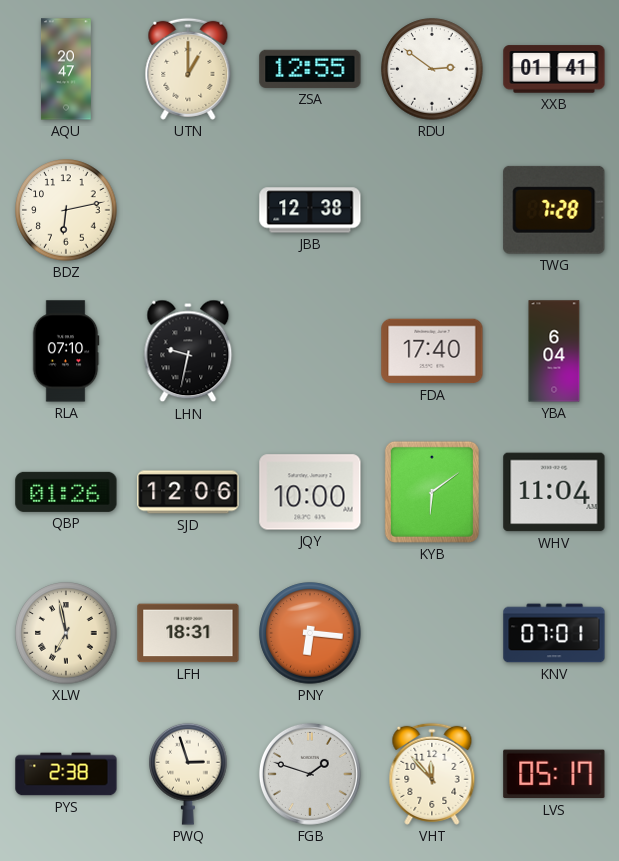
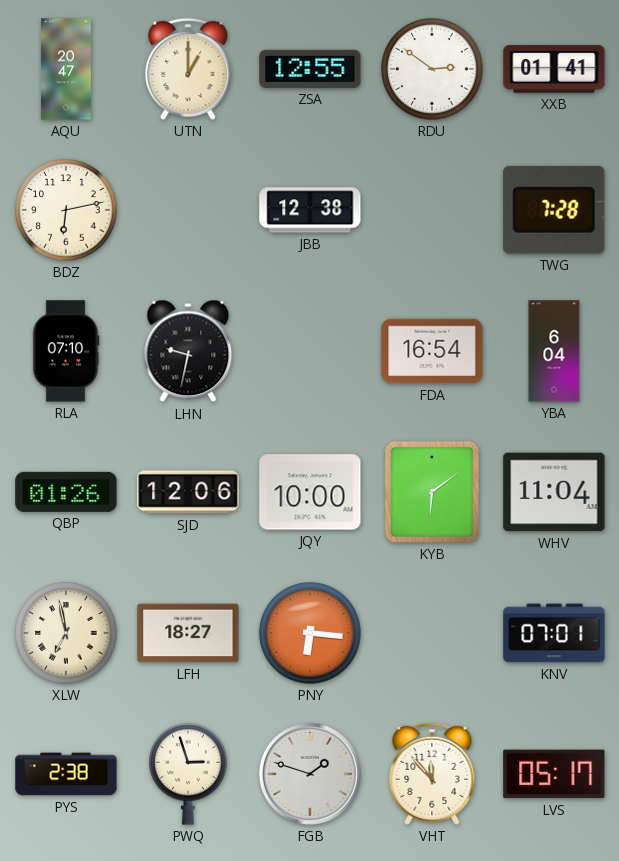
FDA: 17:40 -> 16:54
LFH: 18:31 -> 18:27
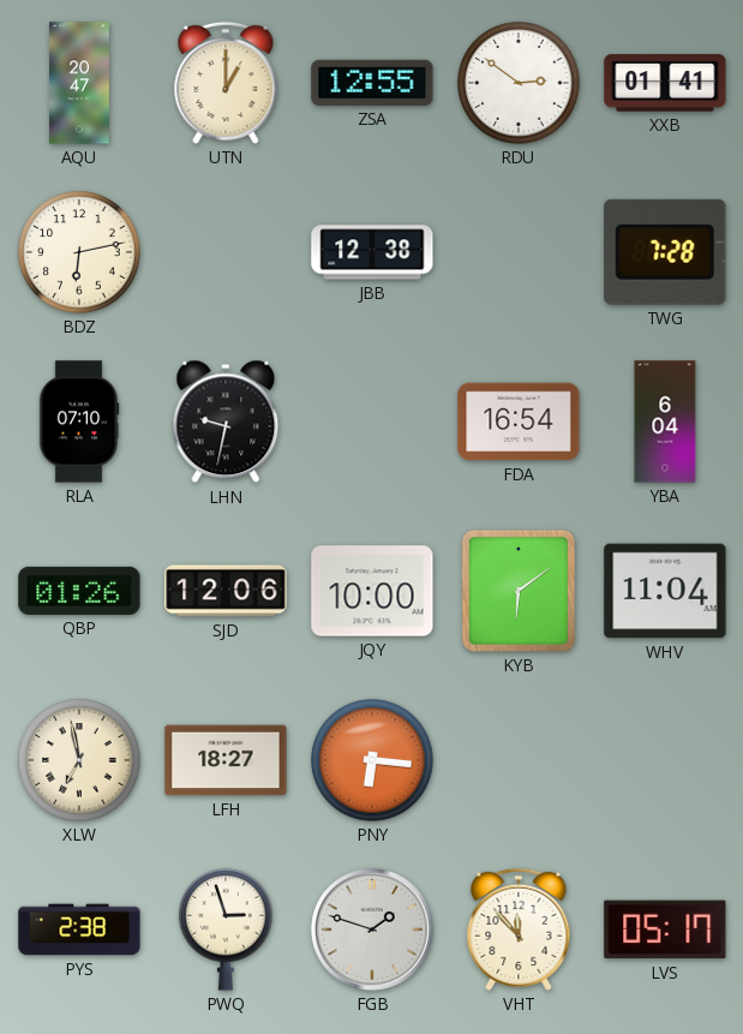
KNV: 07:01 -> none
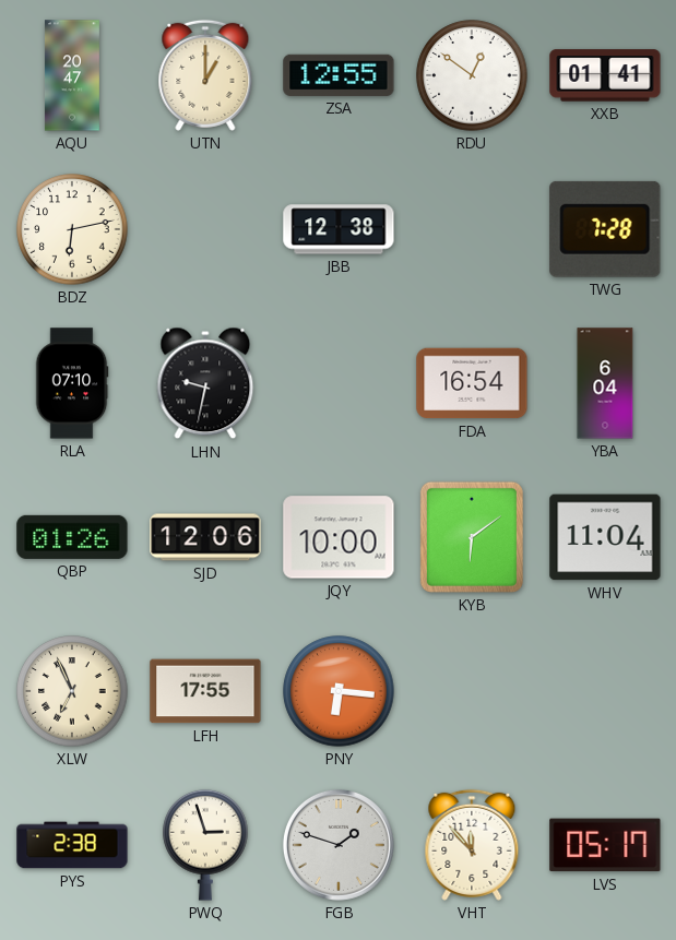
RDU: 2:51 -> 12:51
XLW: 6:58 -> 6:56
LFH: 18:27 -> 17:55
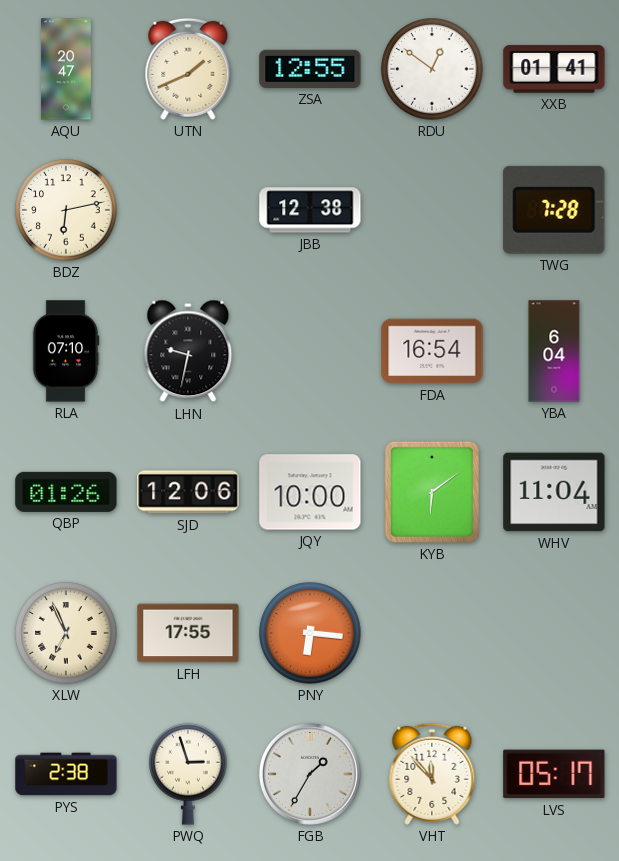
UTN: 1:00 -> 1:41
FGB: 1:48 -> 1:35
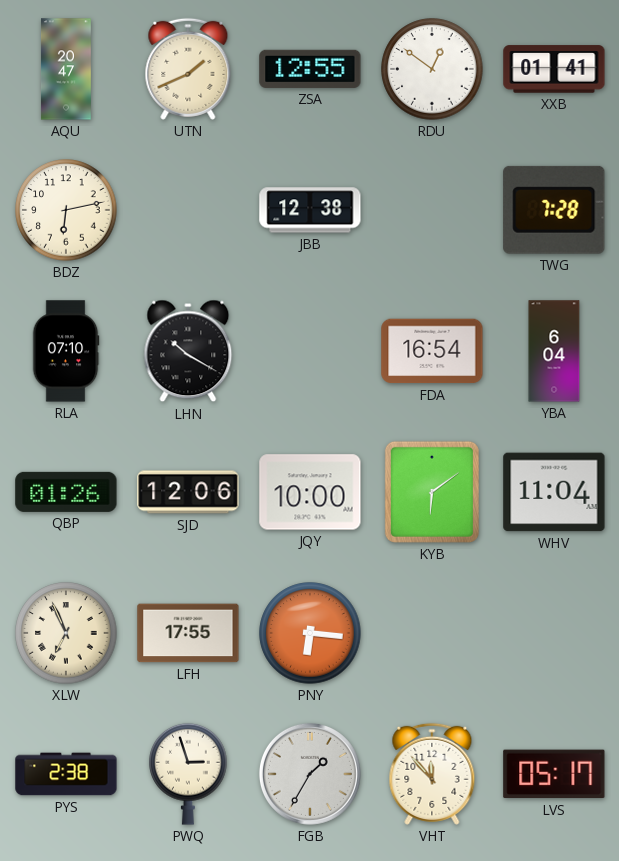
LHN: 9:32 -> 10:20
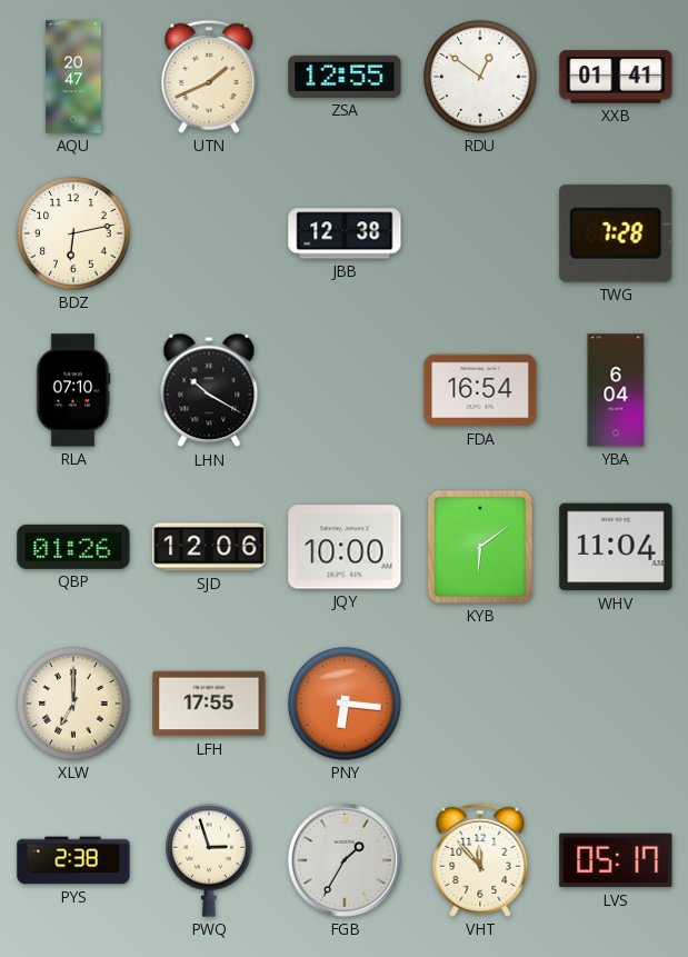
XLW: 6:56 -> 7:00
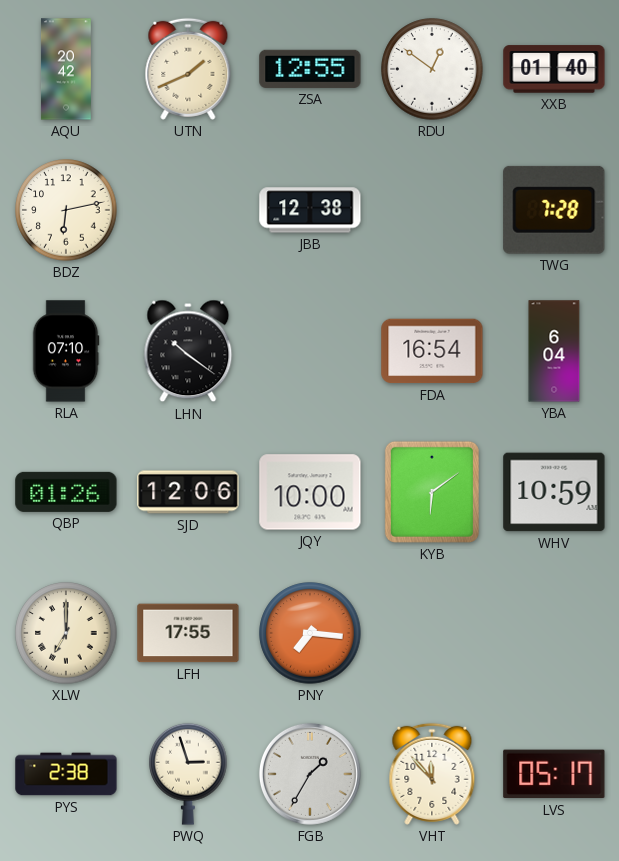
AQU: 20:47 -> 20:42
XXB: 01:41 -> 01:40
LHN: 10:20 -> 10:21
WHV: 11:04 -> 10:59
PNY: 6:16 -> 7:16
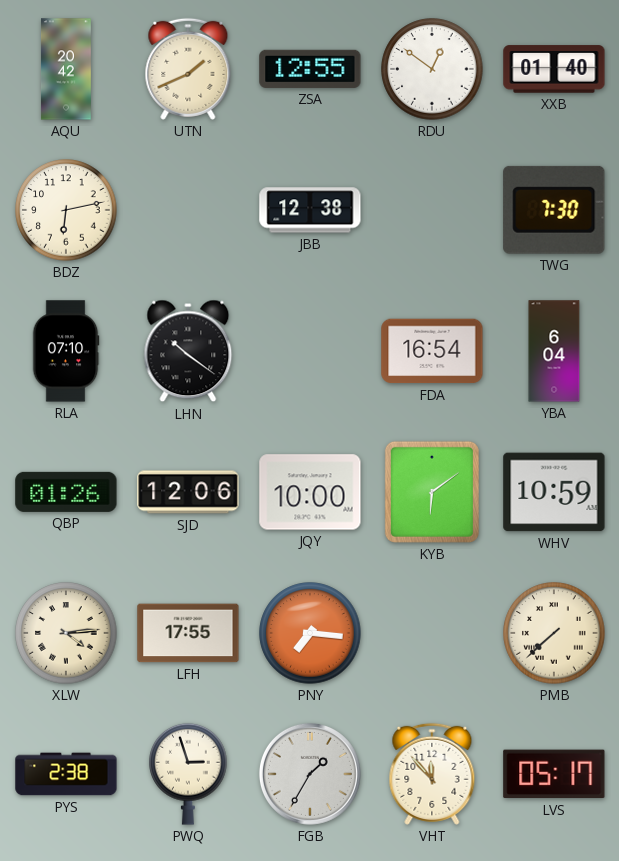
TWG: 7:28 -> 7:30
XLW: 7:00 -> 4:14
PMB: none -> 7:38
